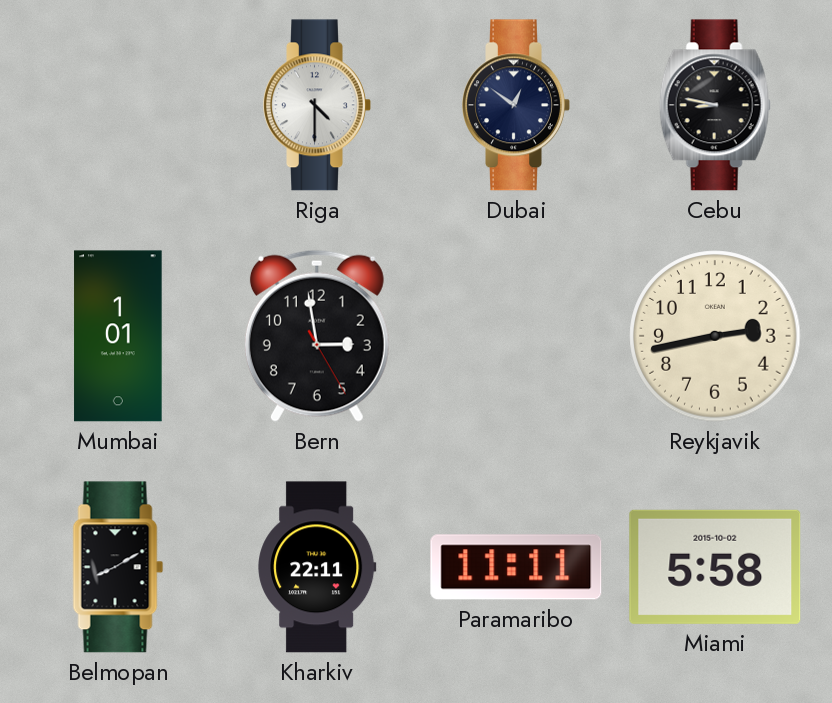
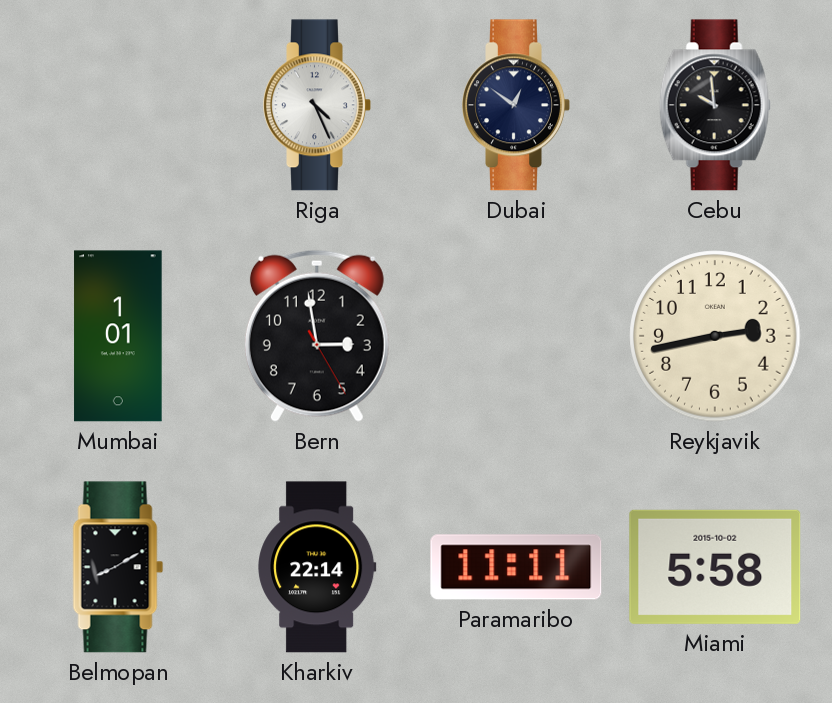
Riga: 4:30 -> 4:26
Cebu: 8:47 -> 9:59
Kharkiv: 22:11 -> 22:14
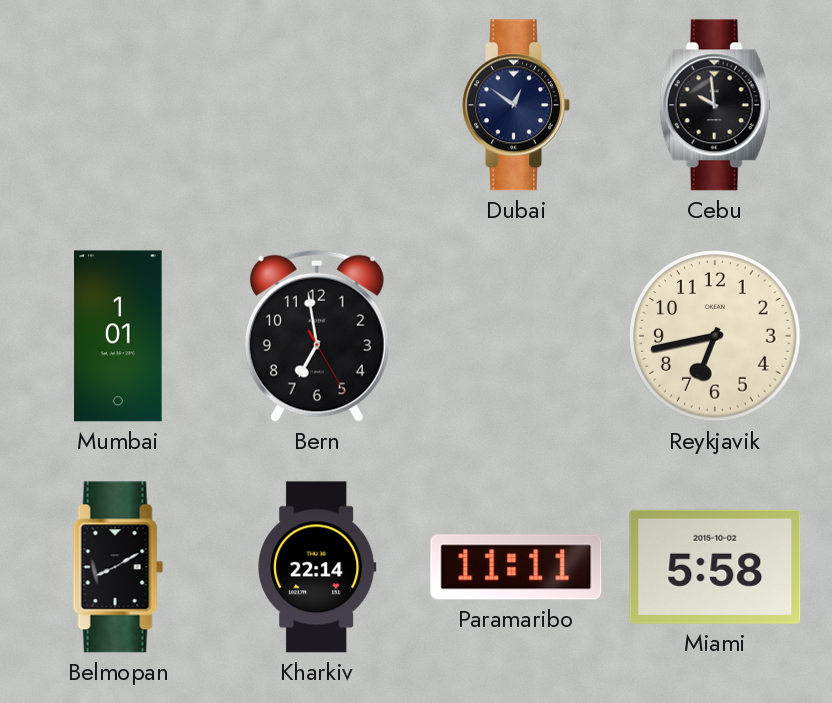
Riga: 4:26 -> none
Bern: 2:58 -> 6:58
Reykjavik: 2:43 -> 6:43
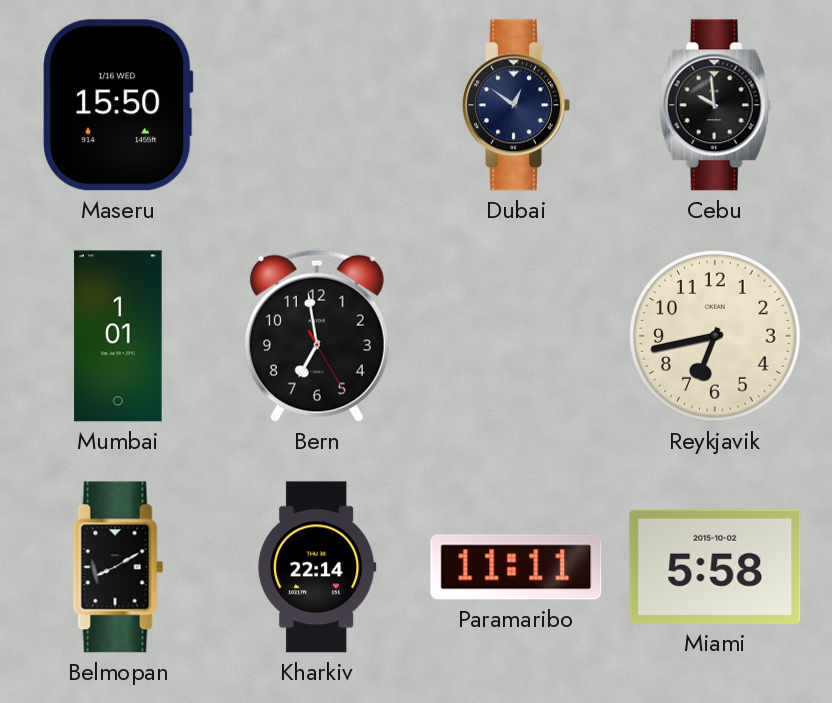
Maseru: none -> 15:50
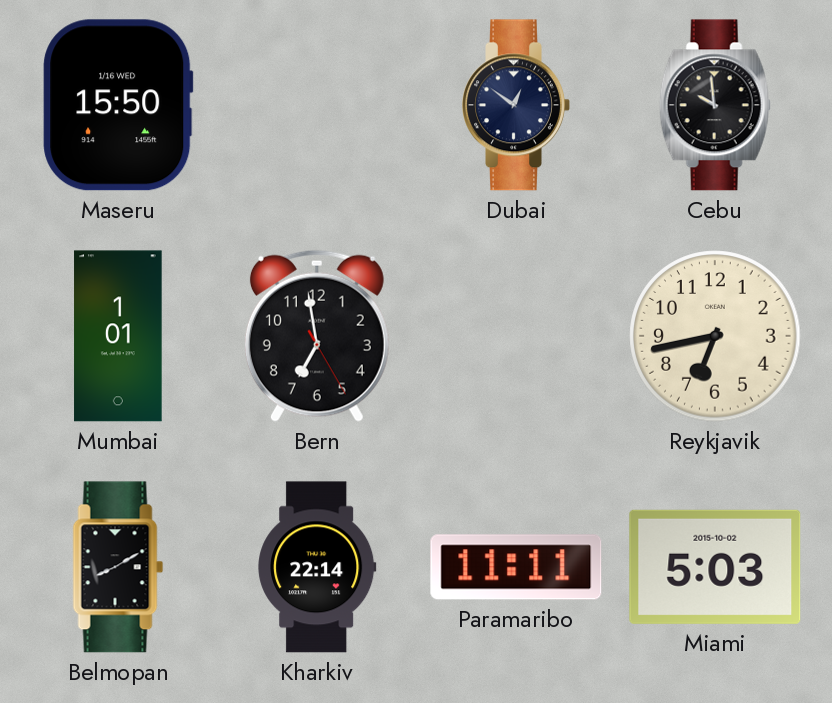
Miami: 5:58 -> 5:03
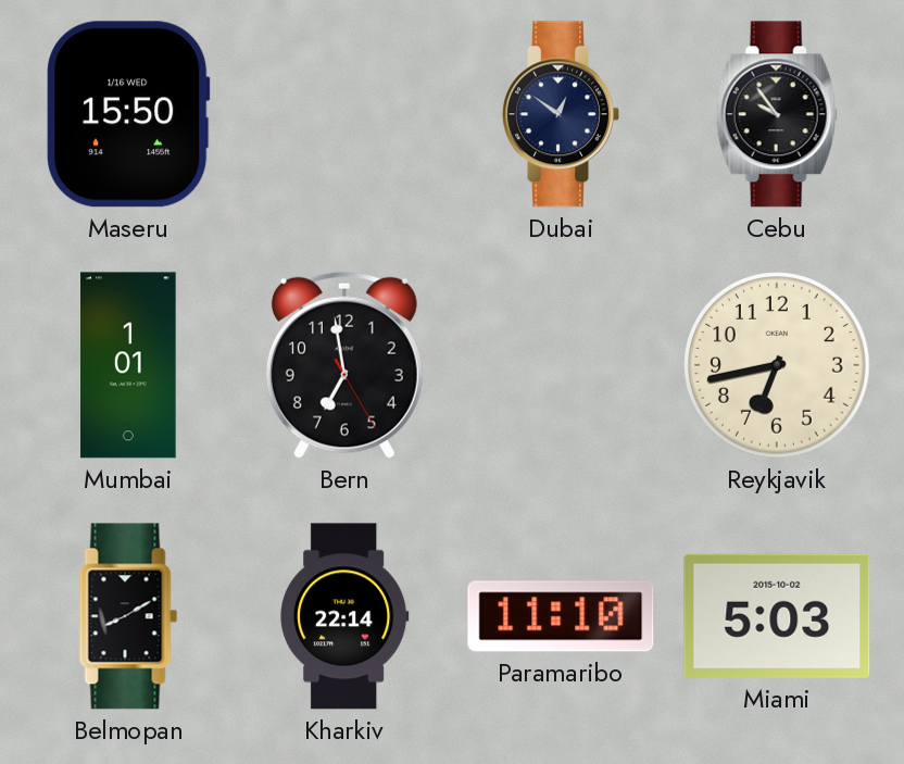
Cebu: 9:59 -> 9:54
Paramaribo: 11:11 -> 11:10
